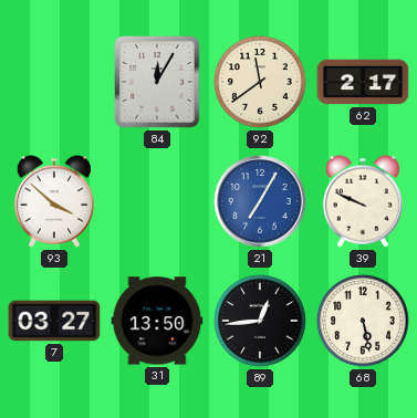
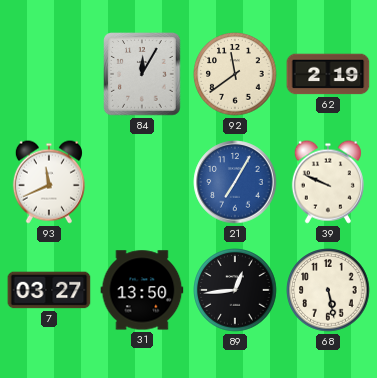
62: 2:17 -> 2:19
93: 3:52 -> 11:41
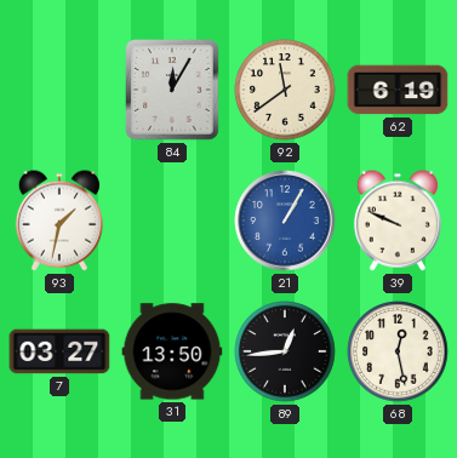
62: 2:19 -> 6:19
93: 11:41 -> 1:32
21: 7:05 -> 1:05
68: 5:28 -> 12:28
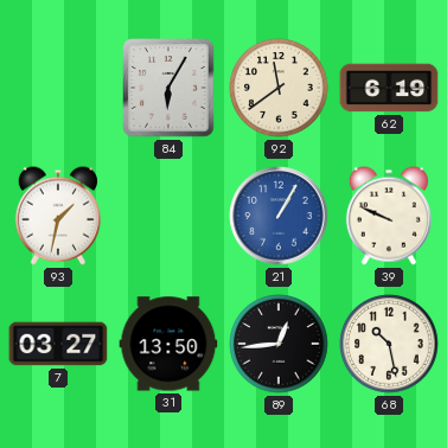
84: 12:05 -> 6:05
68: 12:28 -> 10:28
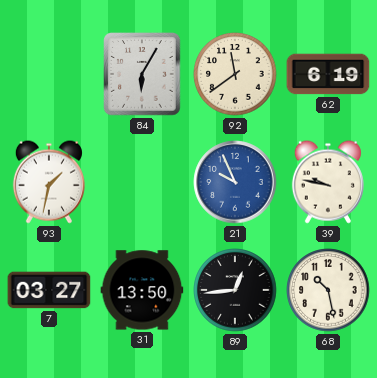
21: 1:05 -> 9:56
39: 9:49 -> 9:47
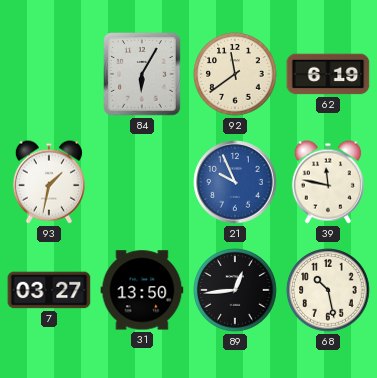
39: 9:47 -> 11:47
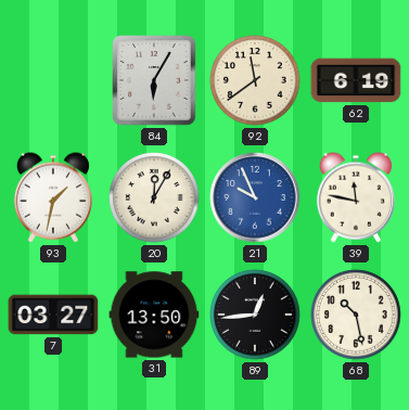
20: none -> 12:05
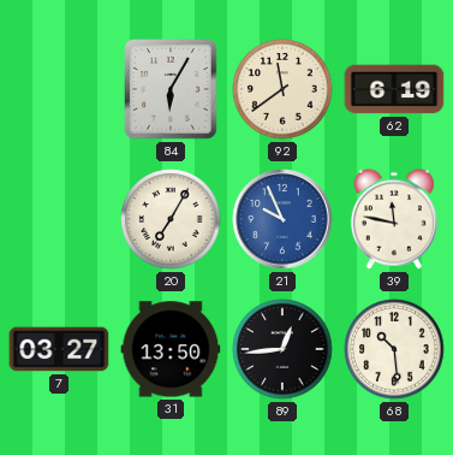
93: 1:32 -> none
20: 12:05 -> 7:05
68: 10:28 -> 10:29
